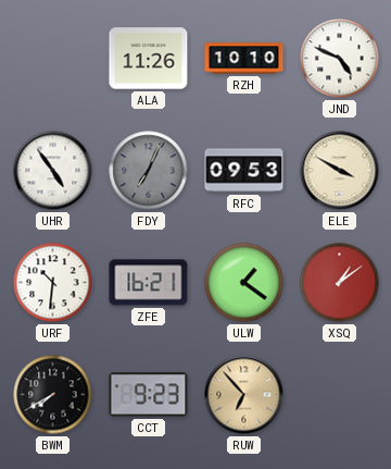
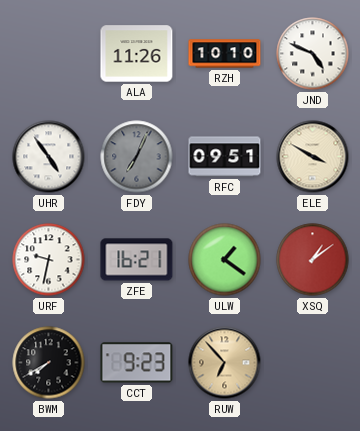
RFC: 09:53 -> 09:51
URF: 10:31 -> 9:32
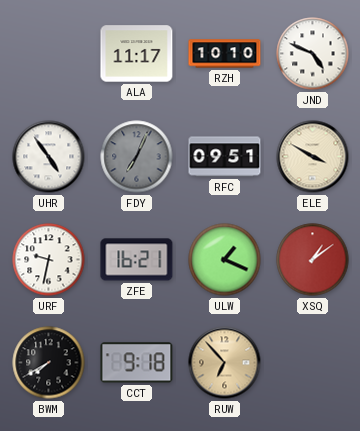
ALA: 11:26 -> 11:17
ULW: 1:21 -> 1:19
CCT: 9:23 -> 9:18
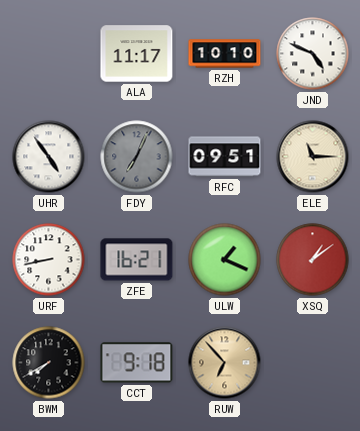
ELE: 3:50 -> 11:15
URF: 9:32 -> 8:43
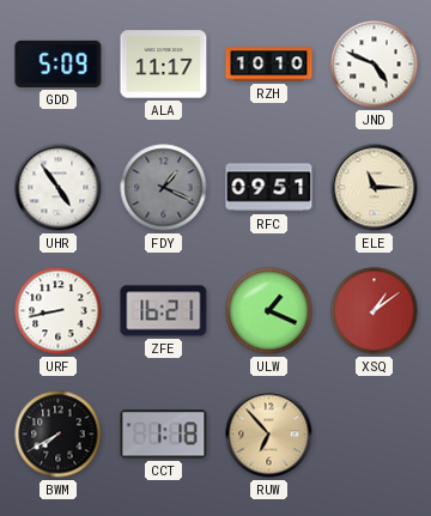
GDD: none -> 5:09
FDY: 7:04 -> 1:19
CCT: 9:18 -> 1:18
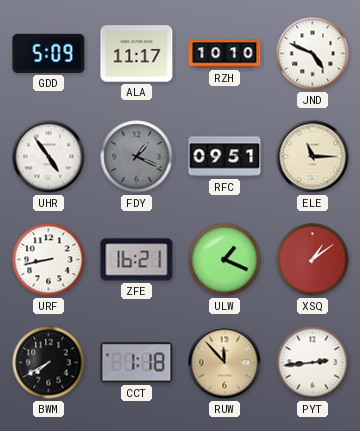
RUW: 6:53 -> 11:53
PYT: none -> 2:44
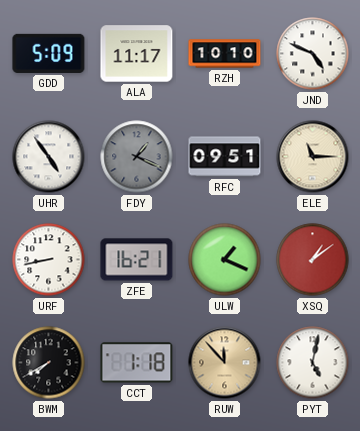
PYT: 2:44 -> 5:02
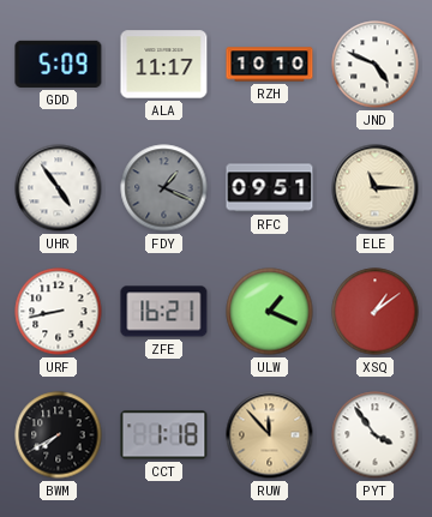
PYT: 5:02 -> 3:54
